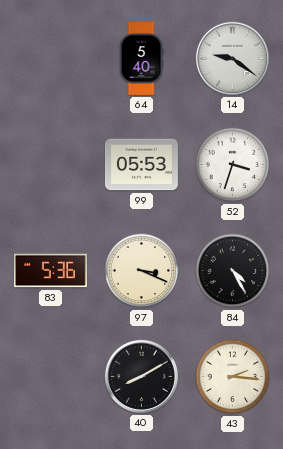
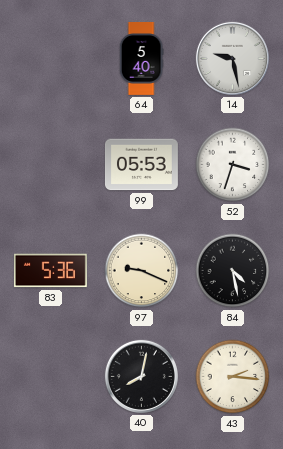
14: 9:21 -> 9:28
97: 3:19 -> 9:19
84: 4:25 -> 4:28
40: 8:10 -> 8:02
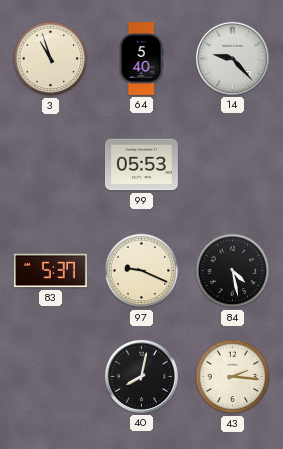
3: none -> 10:57
14: 9:28 -> 9:23
52: 3:33 -> none
83: 5:36 -> 5:37
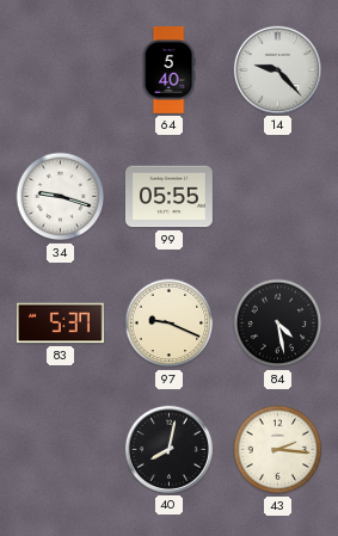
3: 10:57 -> none
34: none -> 9:18
99: 05:53 -> 05:55
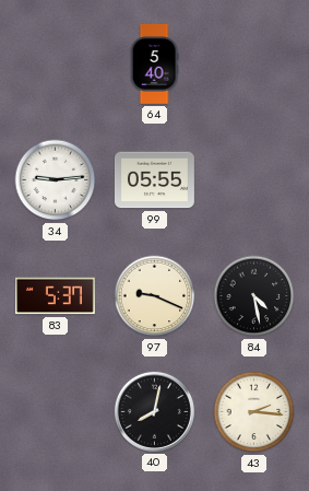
14: 9:23 -> none
34: 9:18 -> 9:14
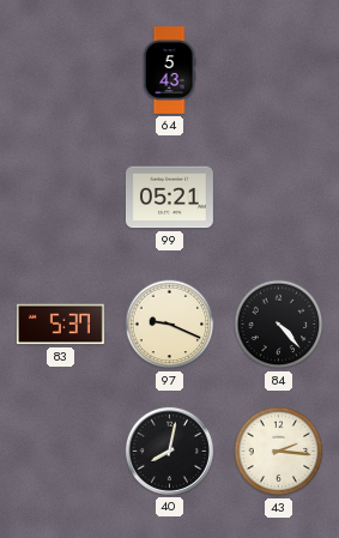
64: 5:40 -> 5:43
34: 9:14 -> none
99: 05:55 -> 05:21
84: 4:28 -> 4:23
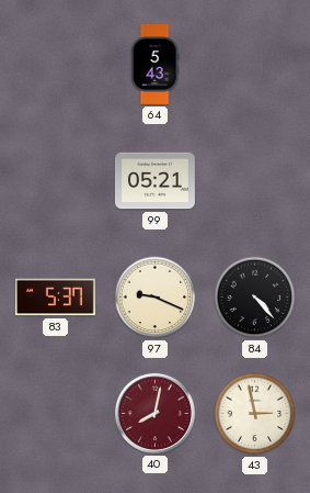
40 dial: black -> burgundy
43: 2:16 -> 2:58
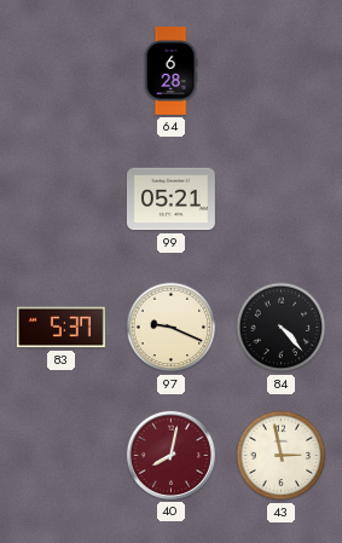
64: 5:43 -> 6:28
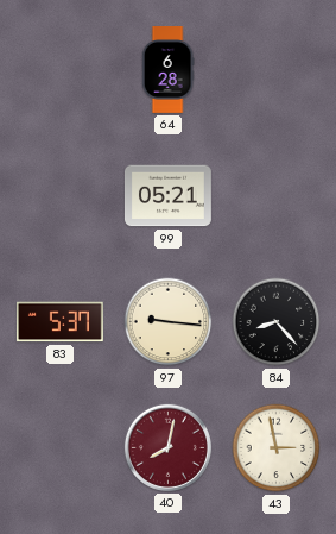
97: 9:19 -> 9:16
84: 4:23 -> 8:23
